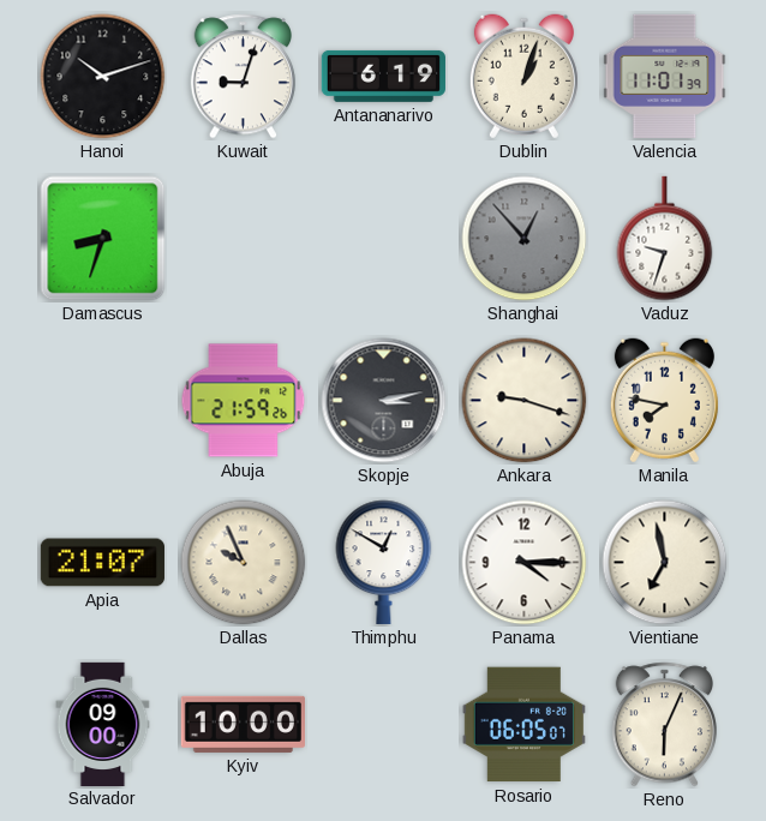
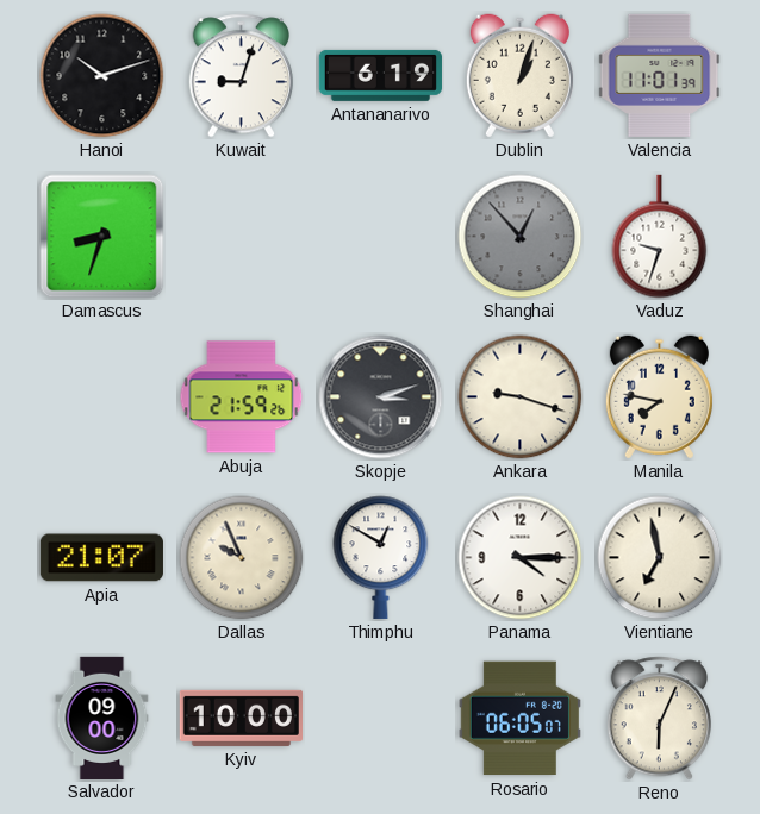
Skopje: 3:13 -> 3:12
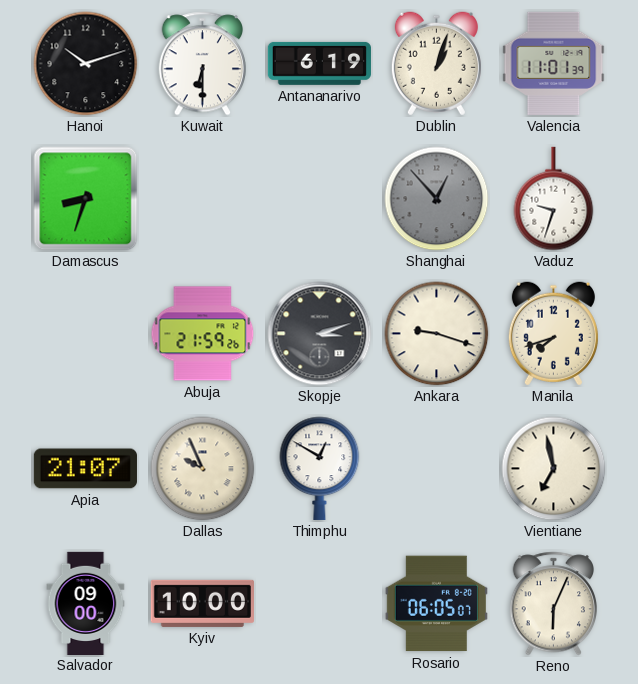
Kuwait: 9:03 -> 6:30
Manila: 7:47 -> 7:42
Panama: 4:15 -> none
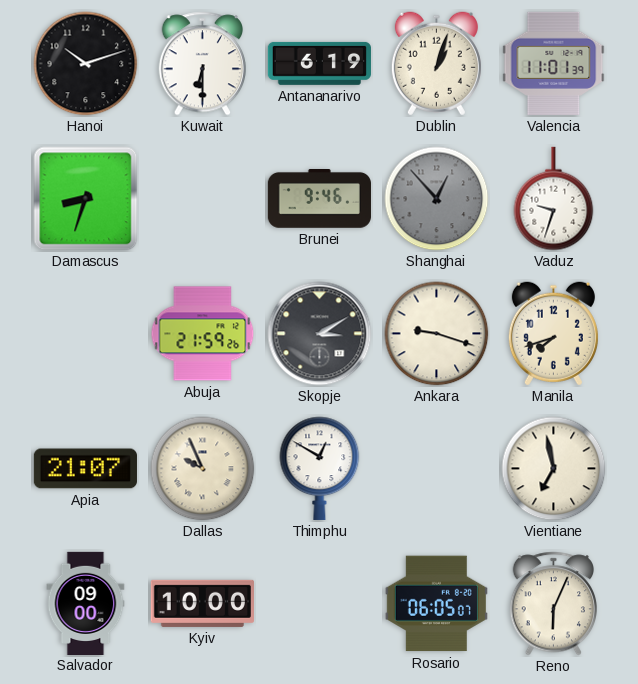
Brunei: none -> 9:46
Skopje: 3:12 -> 3:10
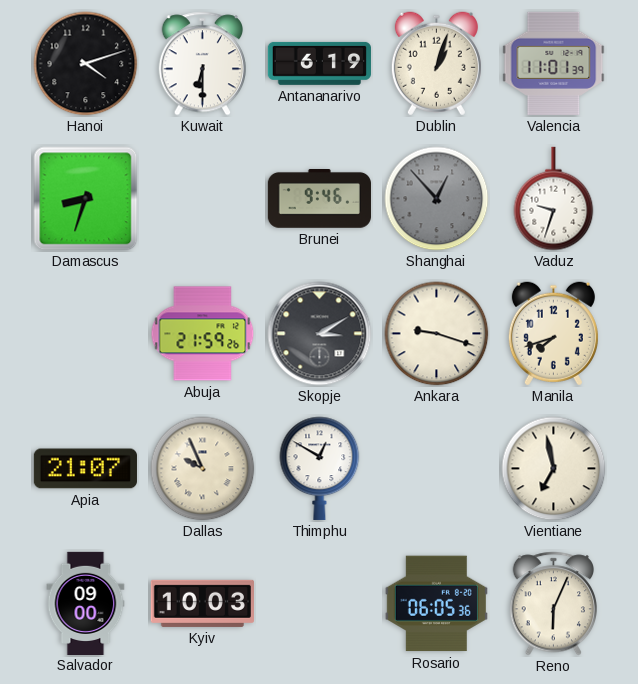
Hanoi: 10:12 -> 4:12
Kyiv: 10:00 -> 10:03
Rosario: 06:05:07 -> 06:05:36
